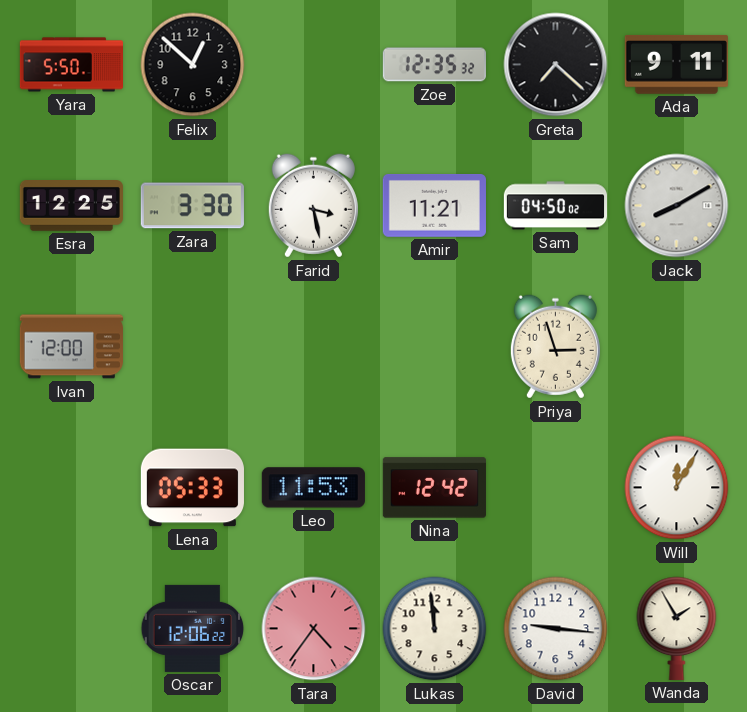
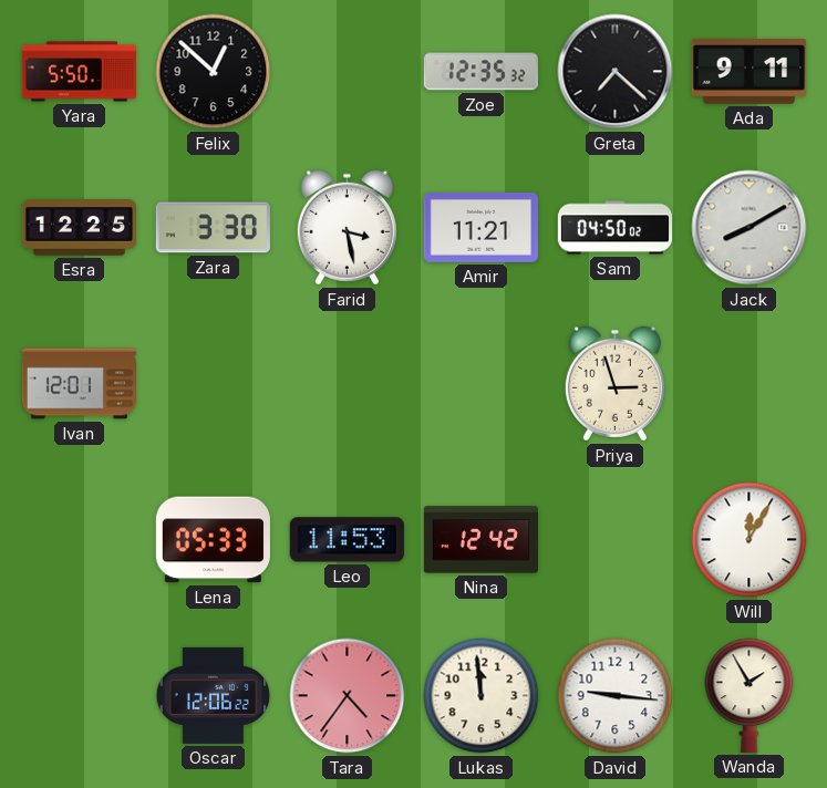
Ivan: 12:00 -> 12:01
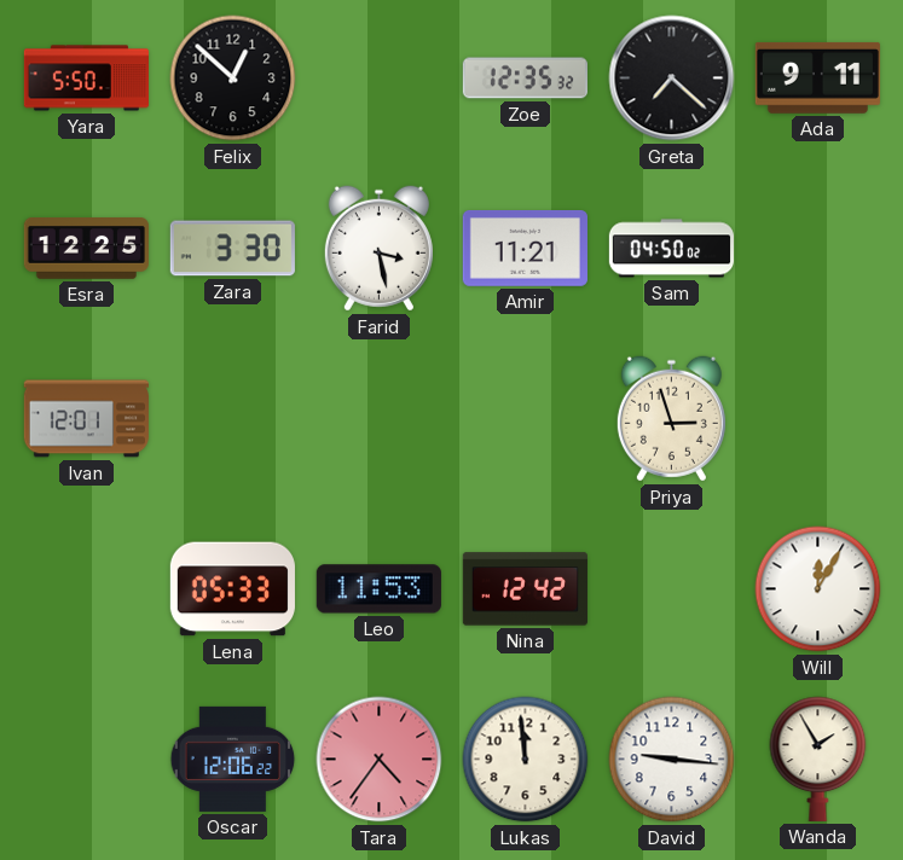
Jack: 8:10 -> none
